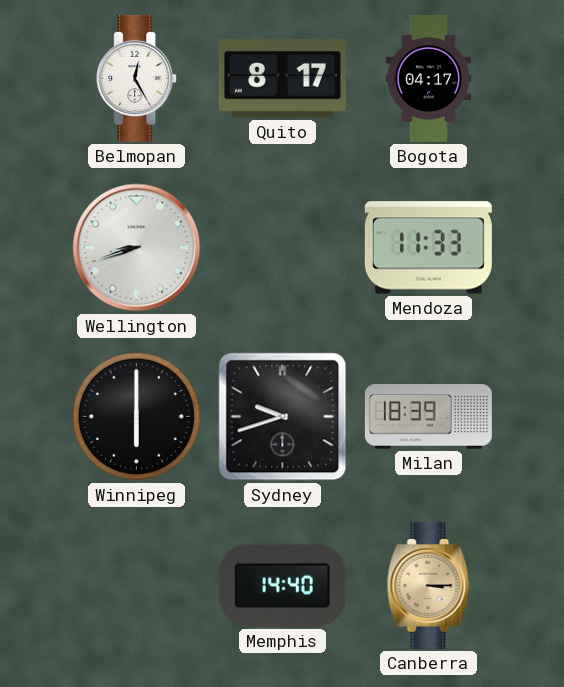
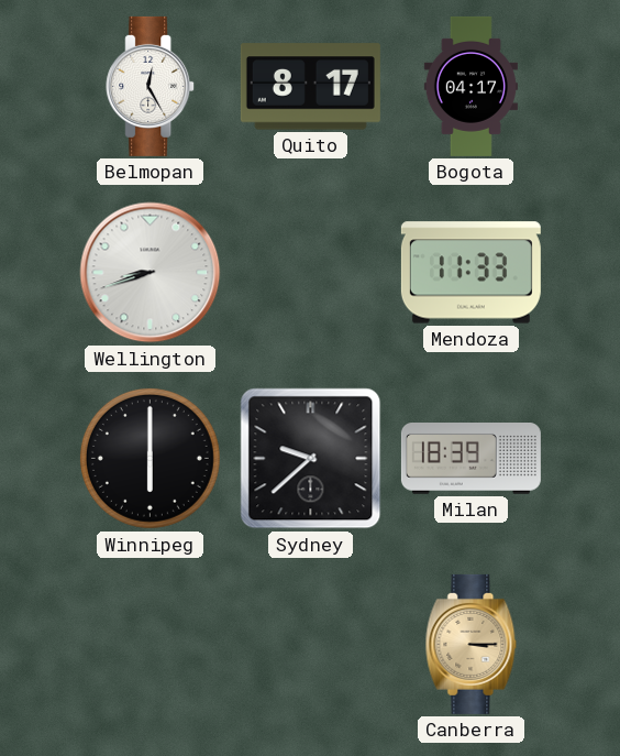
Sydney: 9:42 -> 9:38
Memphis: 14:40 -> none
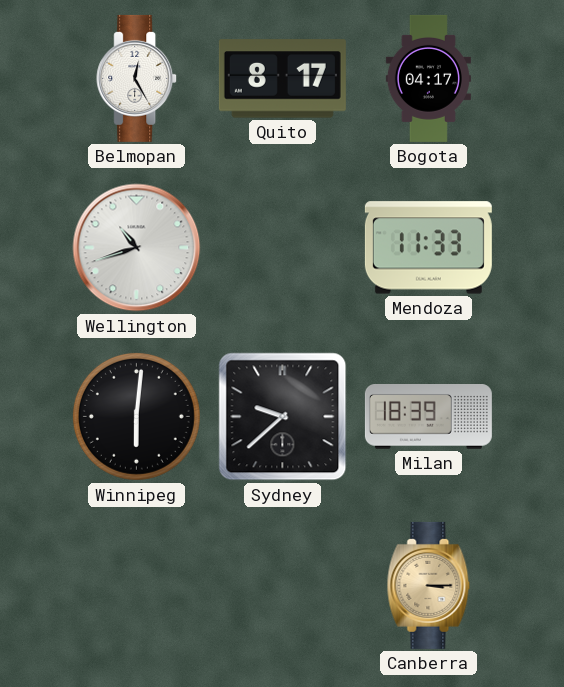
Wellington: 8:42 -> 10:42
Winnipeg: 6:00 -> 6:01
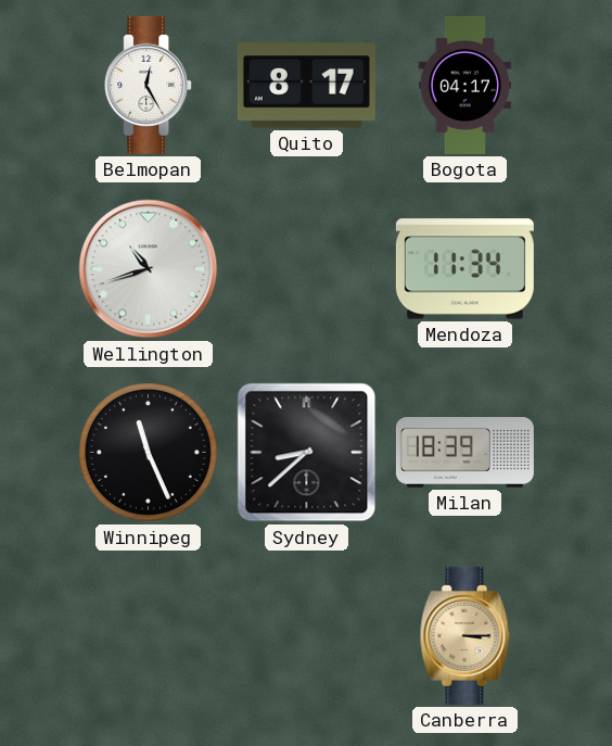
Mendoza: 11:33 -> 11:34
Winnipeg: 6:01 -> 11:26
Sydney: 9:38 -> 8:38
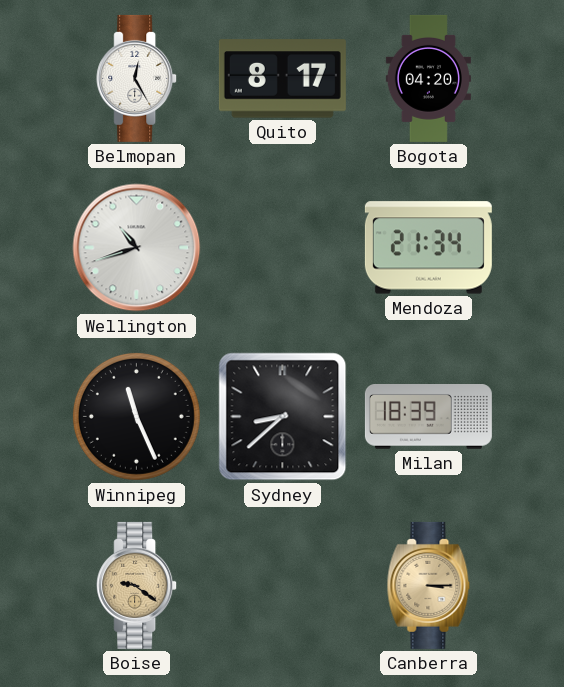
Bogota: 04:17 -> 04:20
Mendoza: 11:34 -> 21:34
Boise: none -> 9:21
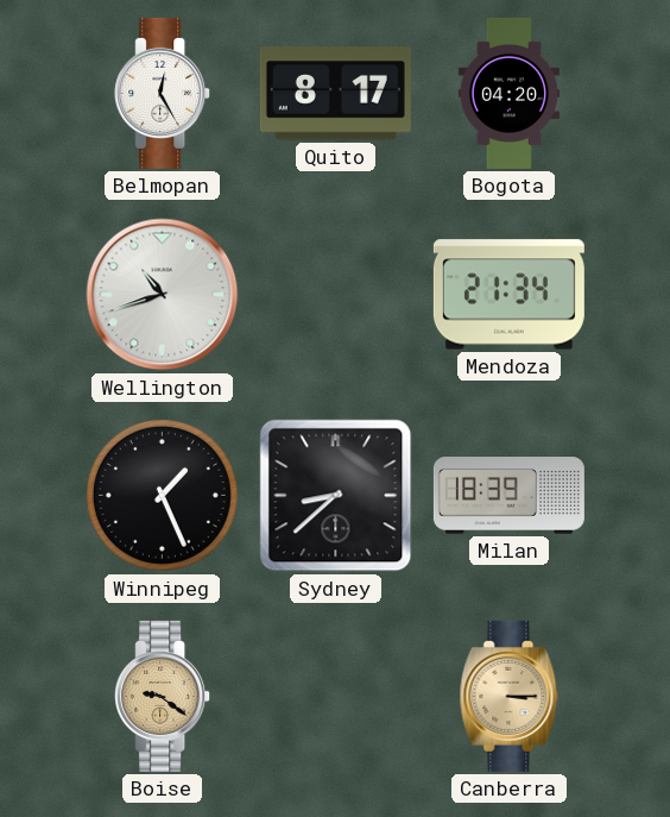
Winnipeg: 11:26 -> 1:26
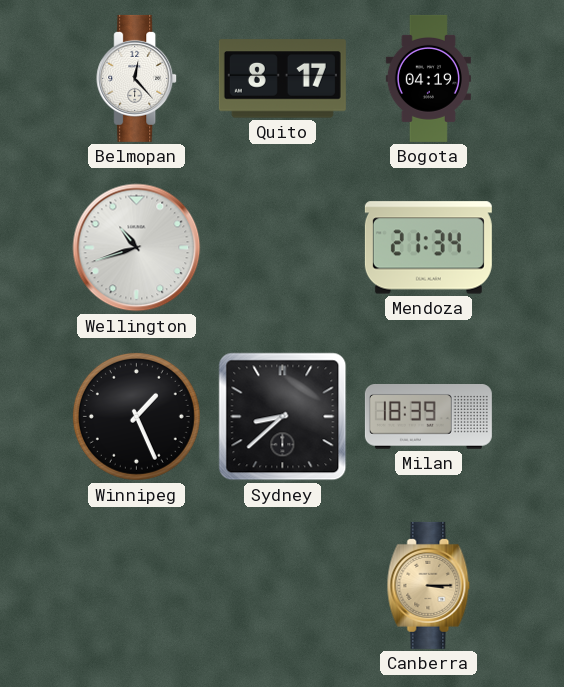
Belmopan: 12:25 -> 12:23
Bogota: 04:20 -> 04:19
Boise: 9:21 -> none
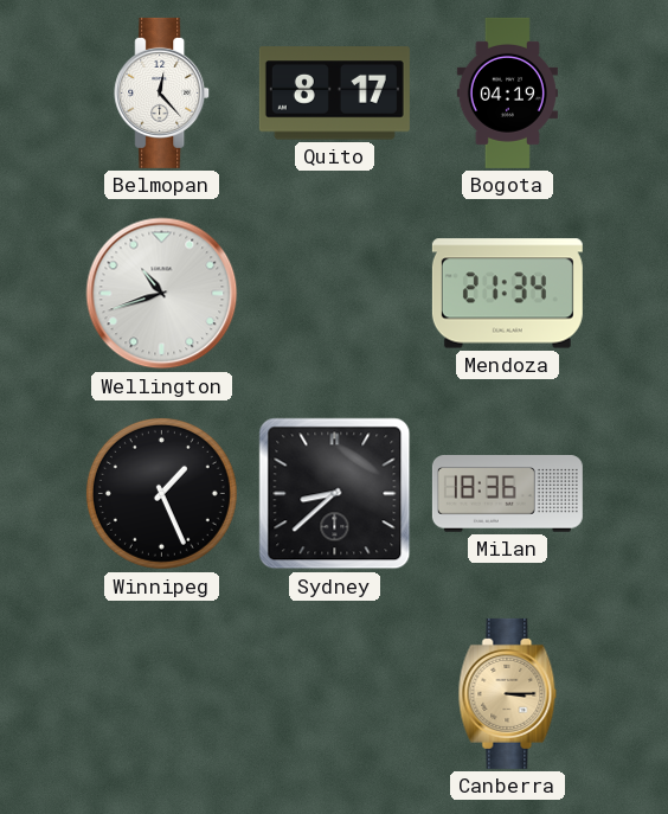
Milan: 18:39 -> 18:36
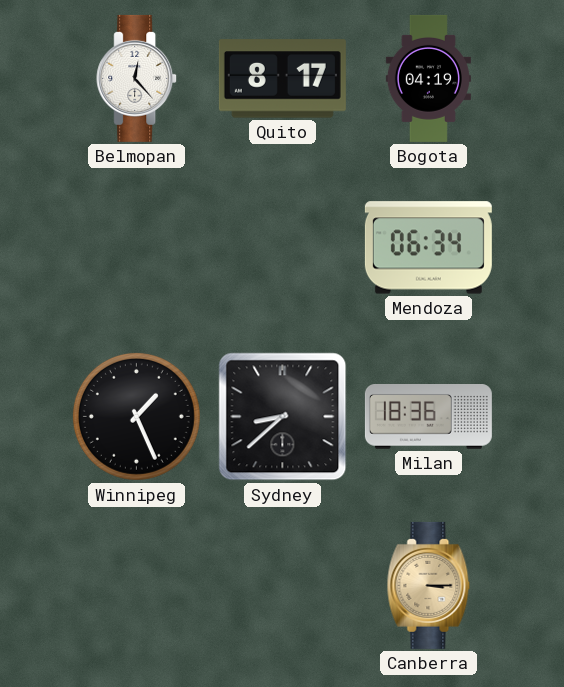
Wellington: 10:42 -> none
Mendoza: 21:34 -> 06:34
